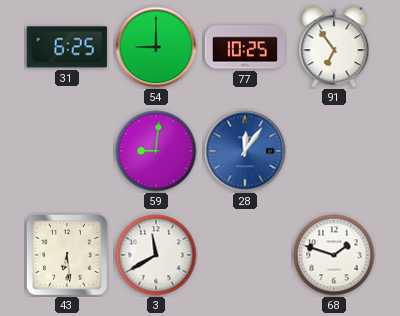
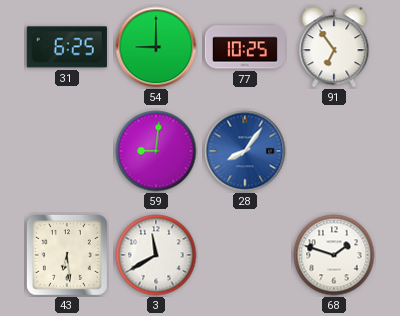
28: 12:06 -> 8:06
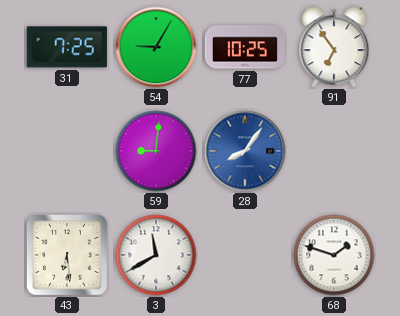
31: 6:25 -> 7:25
54: 9:00 -> 9:05
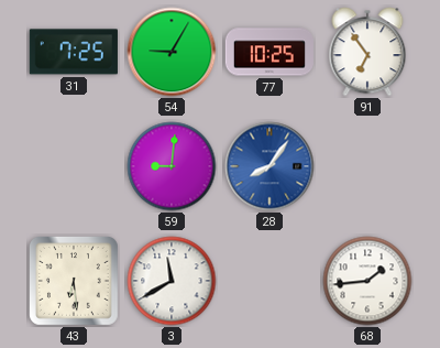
68: 1:48 -> 1:44
